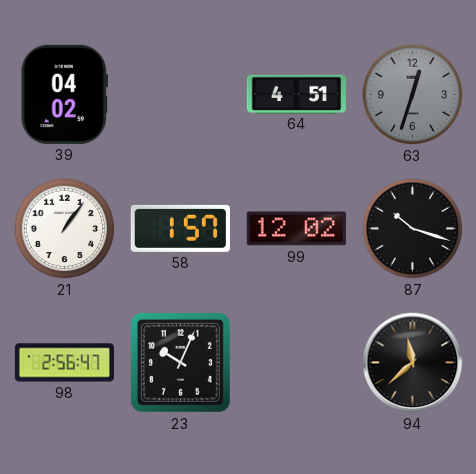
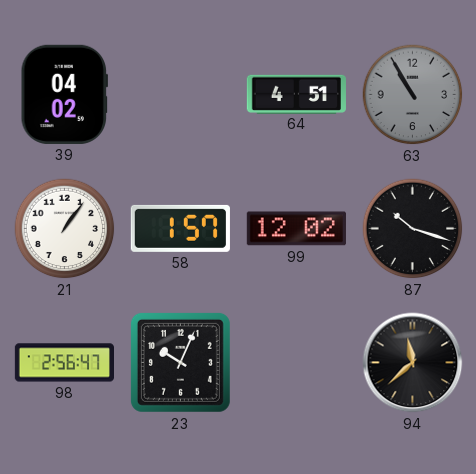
63: 12:33 -> 10:55
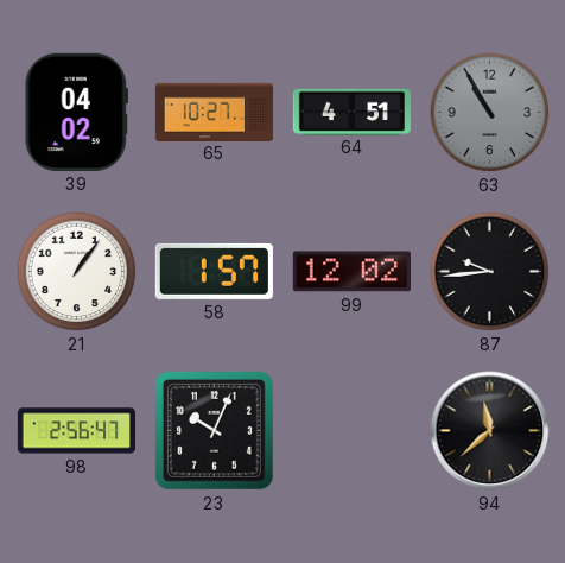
65: none -> 10:27
87: 10:18 -> 9:44
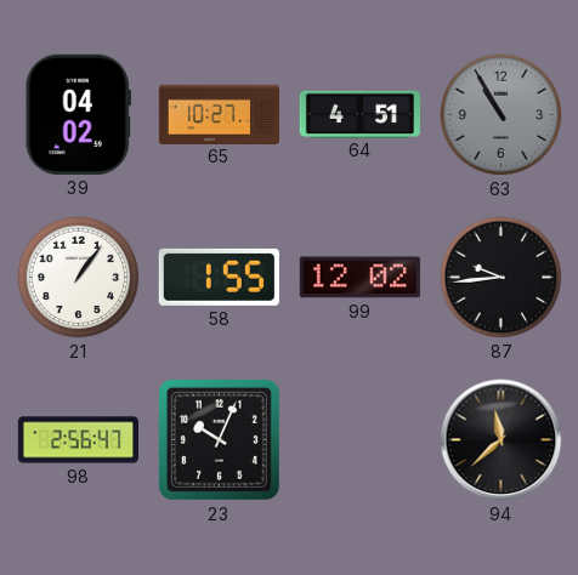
58: 1:57 -> 1:55
